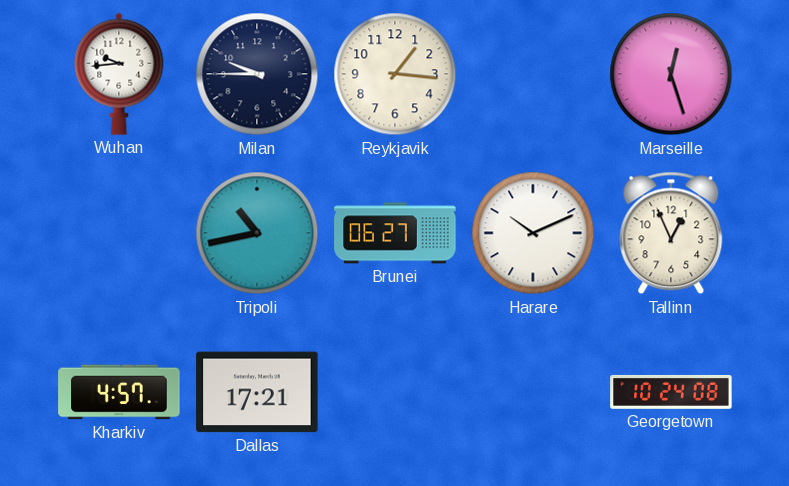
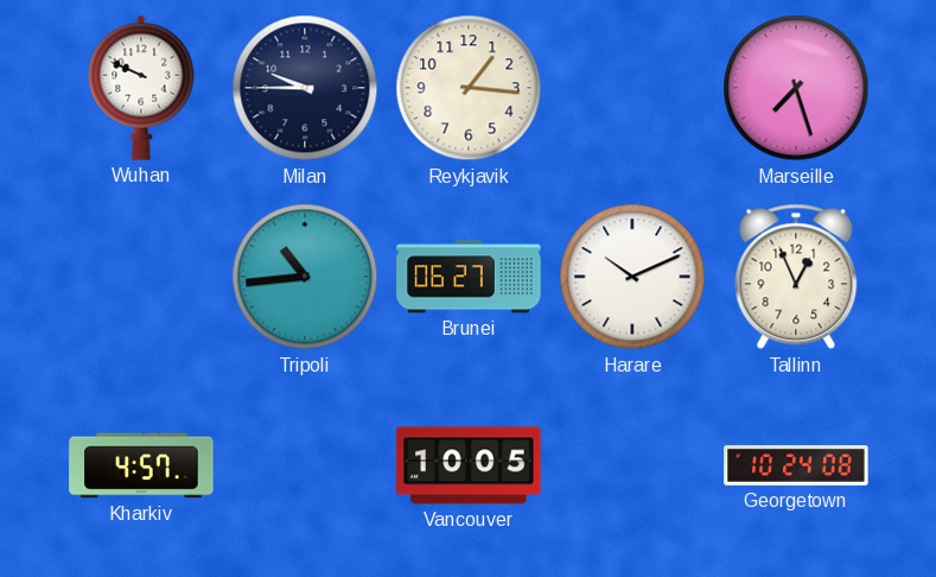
Wuhan: 9:44 -> 9:49
Marseille: 12:27 -> 7:27
Tripoli: 10:43 -> 10:44
Dallas: 17:21 -> none
Vancouver: none -> 10:05
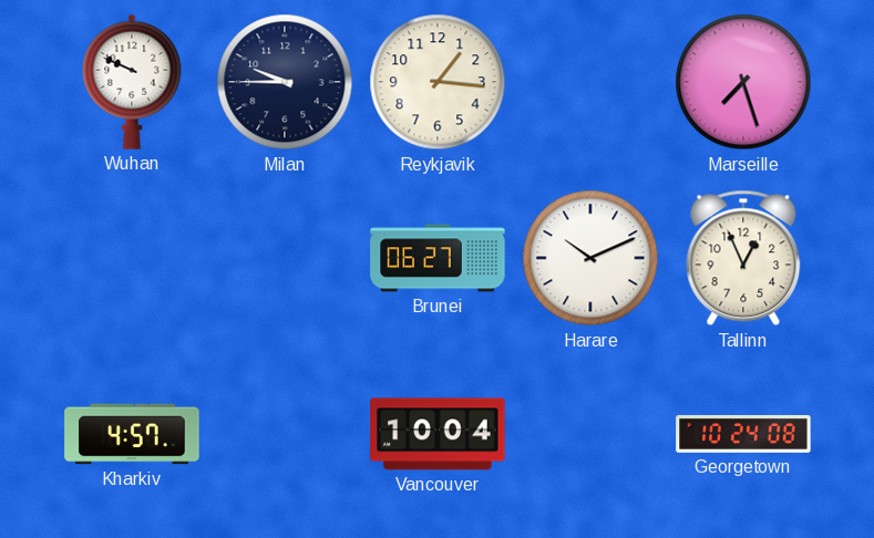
Tripoli: 10:44 -> none
Vancouver: 10:05 -> 10:04
